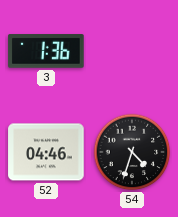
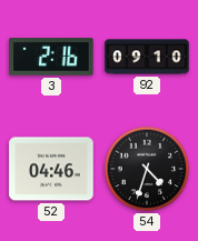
3: 1:36 -> 2:16
92: none -> 09:10
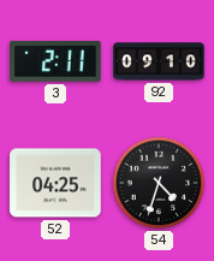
3: 2:16 -> 2:11
52: 04:46 -> 04:25
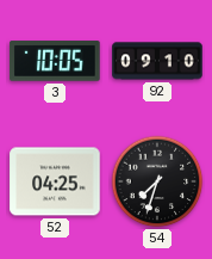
3: 2:11 -> 10:05
54: 4:33 -> 7:33
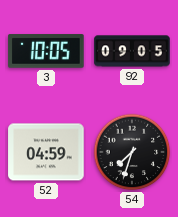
92: 09:10 -> 09:05
52: 04:25 -> 04:59
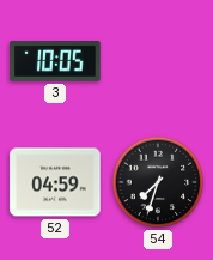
92: 09:05 -> none
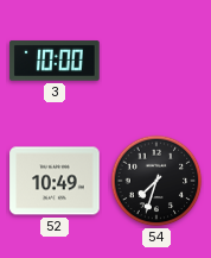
3: 10:05 -> 10:00
52: 04:59 -> 10:49
